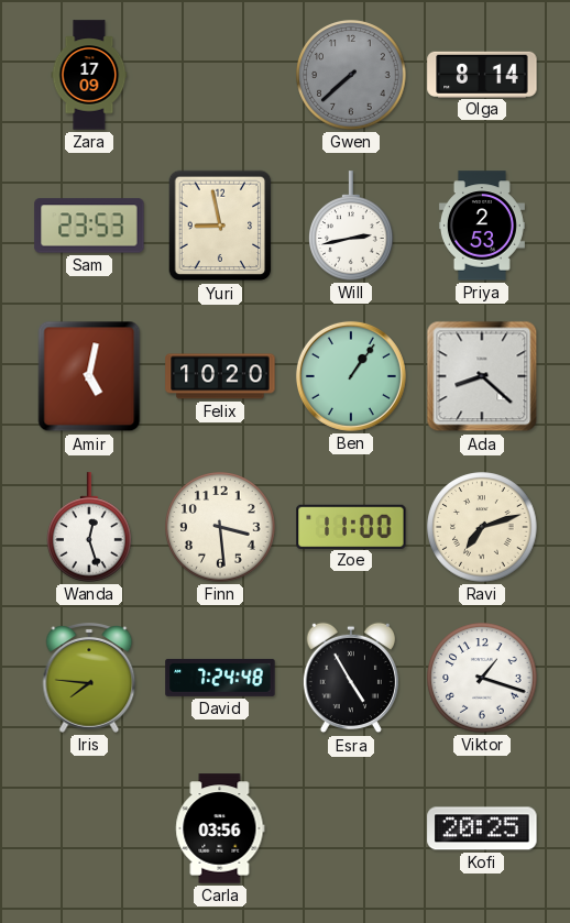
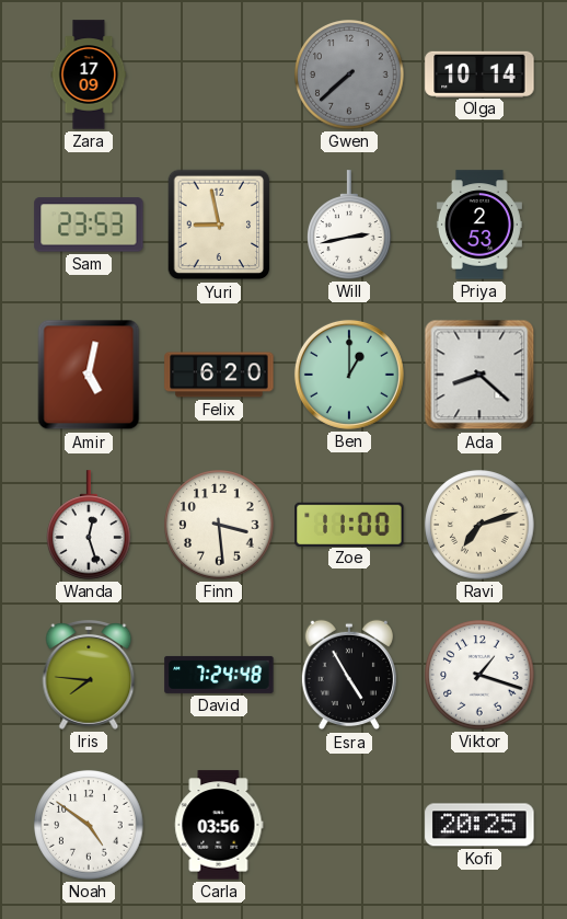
Olga: 8:14 -> 10:14
Felix: 10:20 -> 6:20
Ben: 1:06 -> 1:00
Noah: none -> 4:51
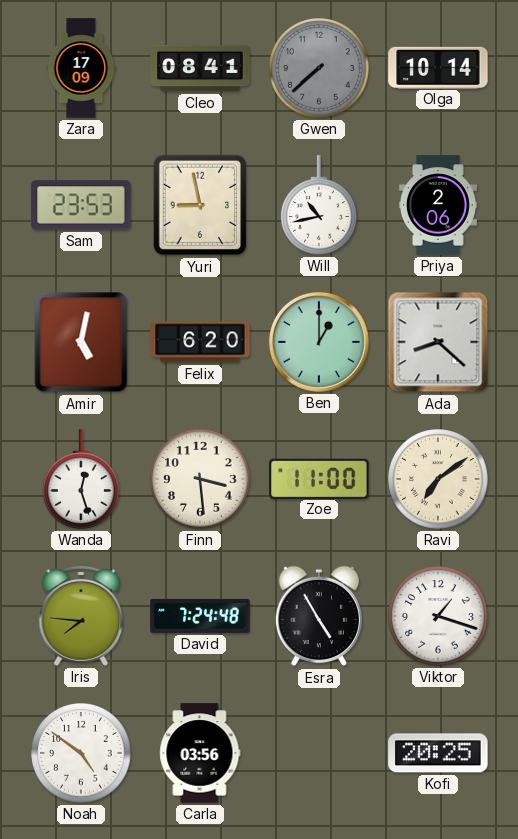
Cleo: none -> 08:41
Will: 2:43 -> 10:43
Priya: 2:53 -> 2:06
Ravi: 7:12 -> 7:09
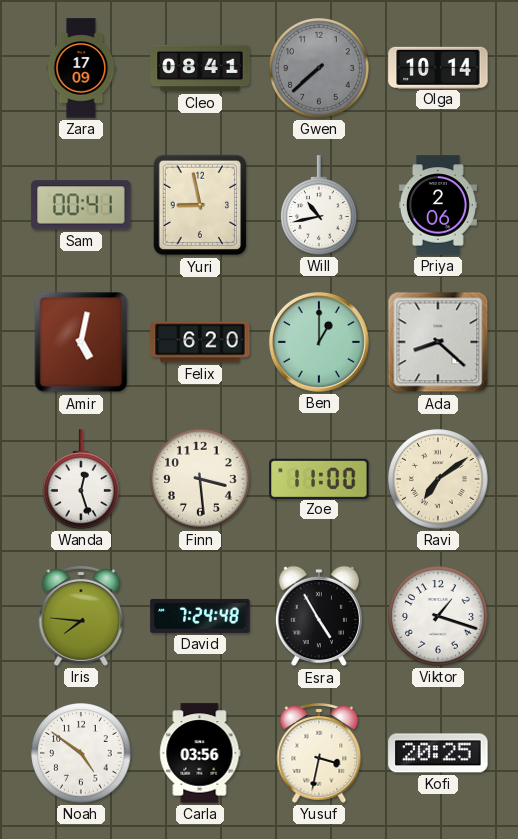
Sam: 23:53 -> 00:41
Yusuf: none -> 3:32
